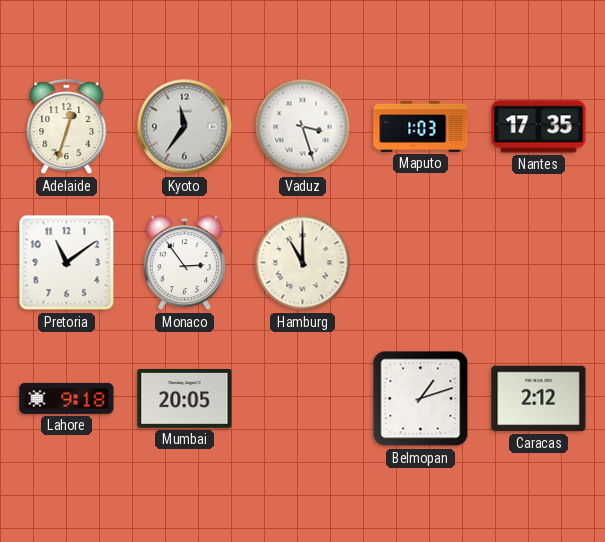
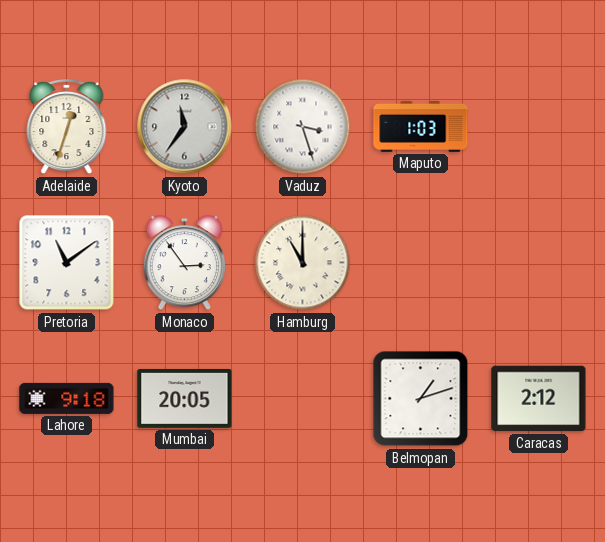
Nantes: 17:35 -> none
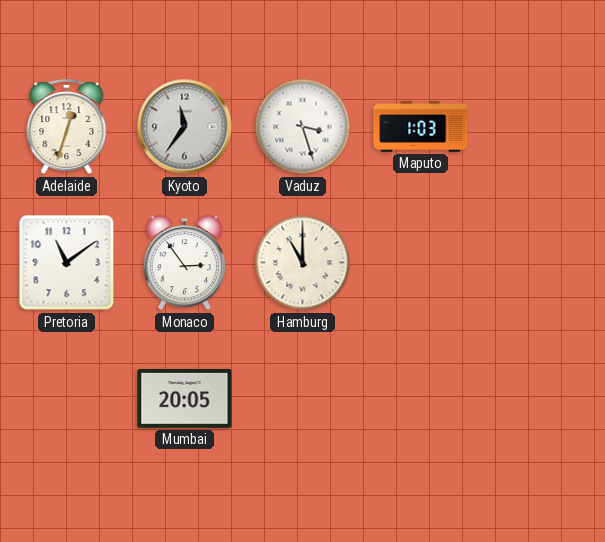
Lahore: 9:18 -> none
Belmopan: 1:12 -> none
Caracas: 2:12 -> none
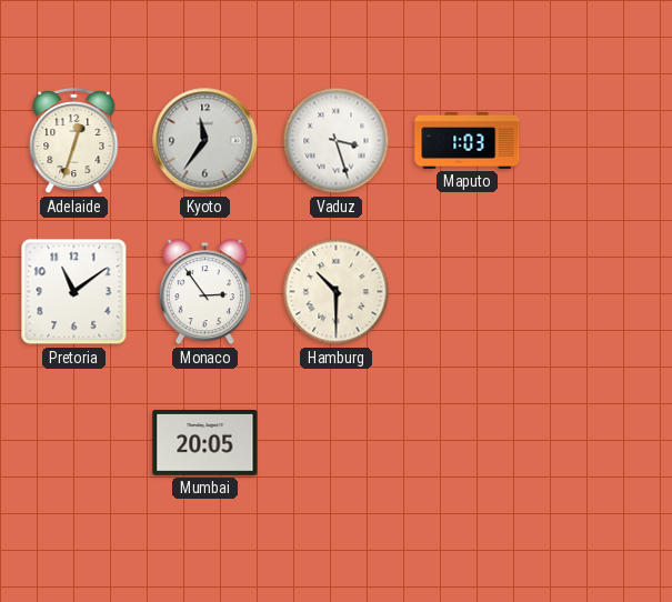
Hamburg: 11:00 -> 10:30
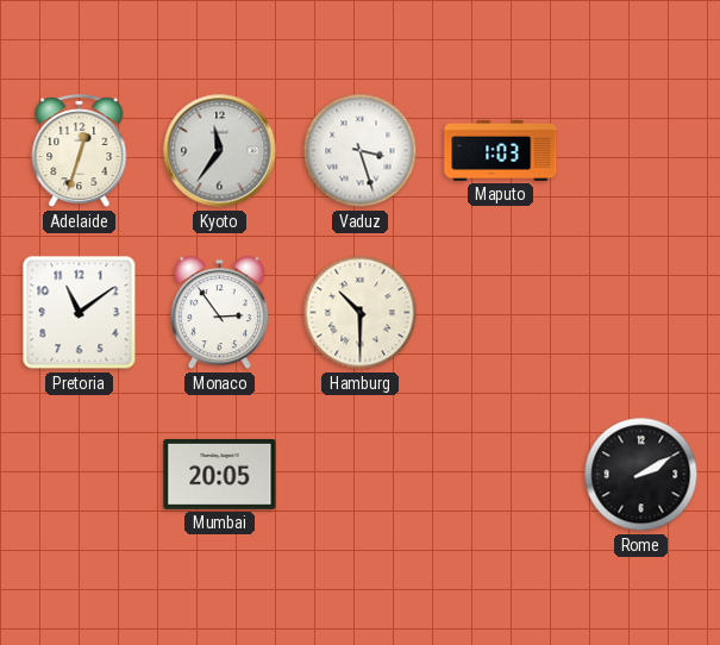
Rome: none -> 2:10
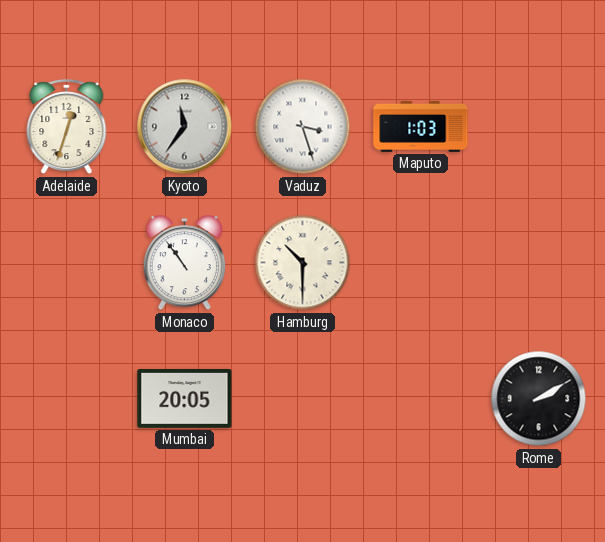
Pretoria: 11:09 -> none
Monaco: 2:54 -> 10:54
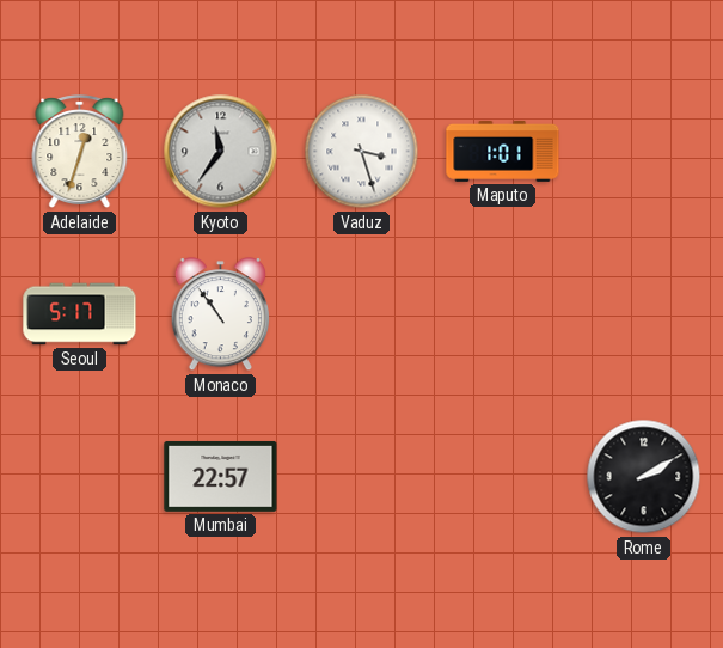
Maputo: 1:03 -> 1:01
Seoul: none -> 5:17
Hamburg: 10:30 -> none
Mumbai: 20:05 -> 22:57
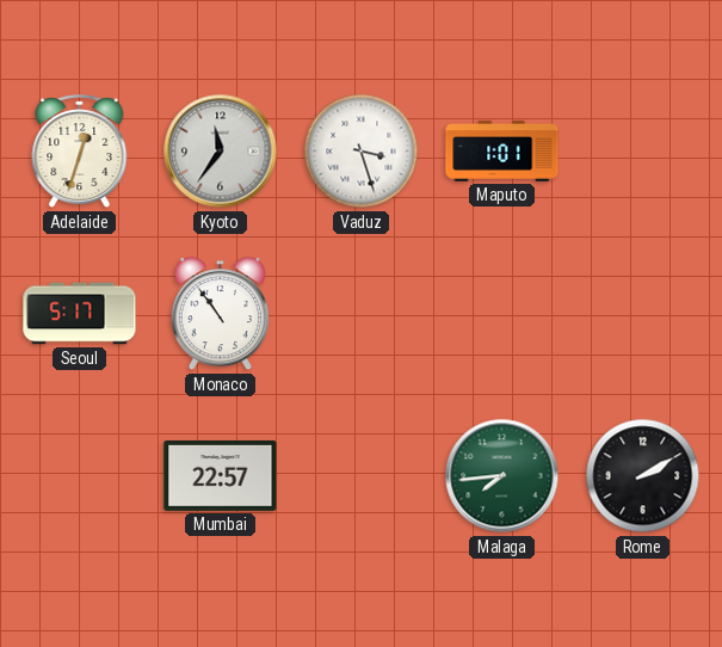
Malaga: none -> 7:44
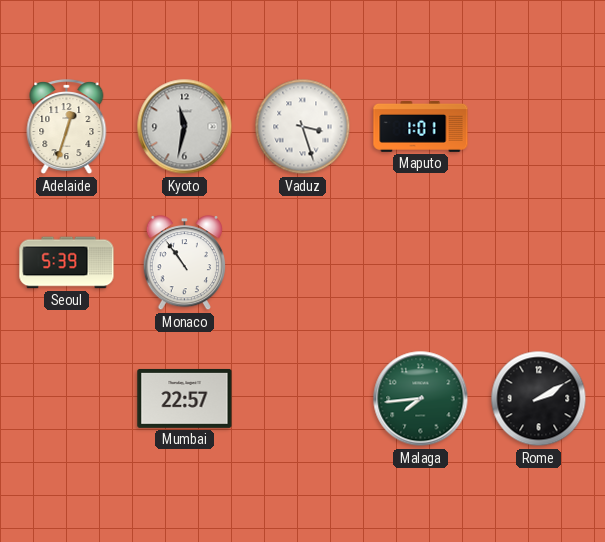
Kyoto: 11:36 -> 11:32
Seoul: 5:17 -> 5:39
